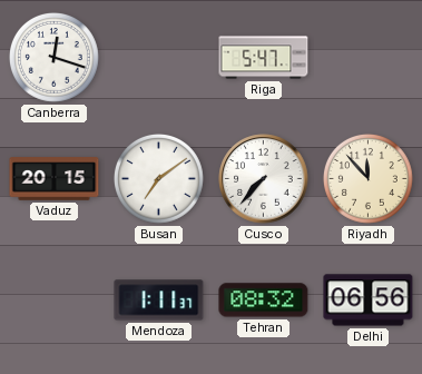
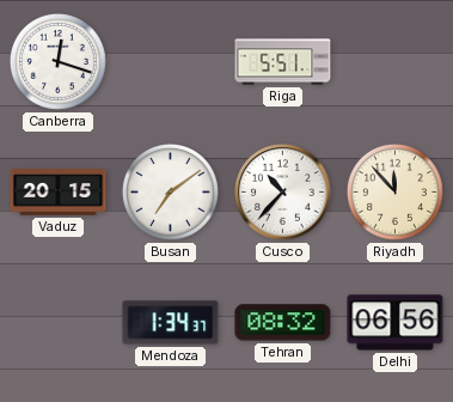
Riga: 5:47 -> 5:51
Cusco: 7:37 -> 10:37
Mendoza: 1:11 -> 1:34
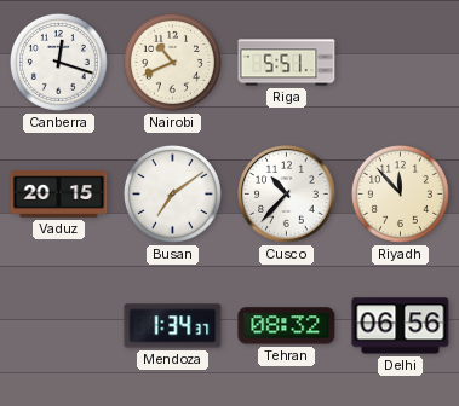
Nairobi: none -> 10:41
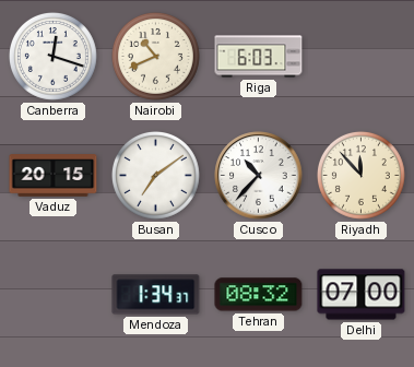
Riga: 5:51 -> 6:03
Delhi: 06:56 -> 07:00
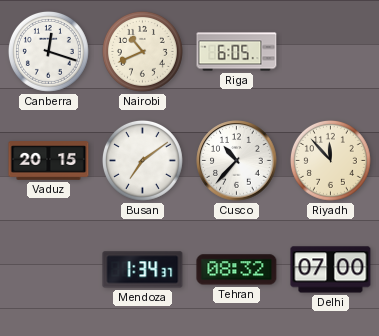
Riga: 6:03 -> 6:05
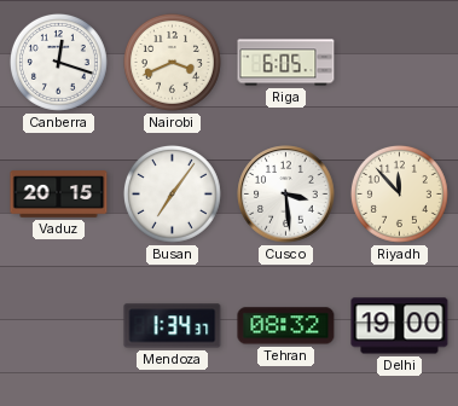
Nairobi: 10:41 -> 3:41
Busan: 7:09 -> 7:06
Cusco: 10:37 -> 3:29
Delhi: 07:00 -> 19:00
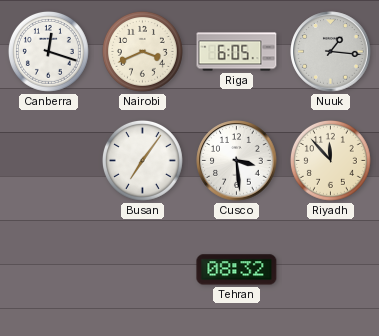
Nuuk: none -> 1:16
Vaduz: 20:15 -> none
Mendoza: 1:34 -> none
Delhi: 19:00 -> none
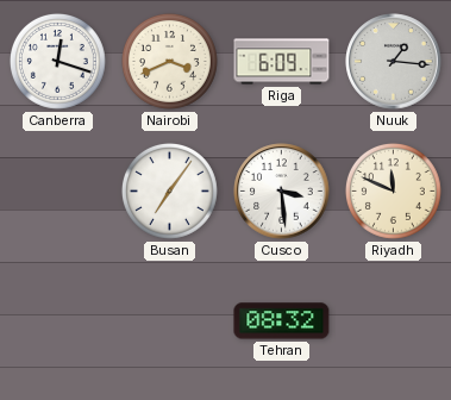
Riga: 6:05 -> 6:09
Riyadh: 11:53 -> 11:49
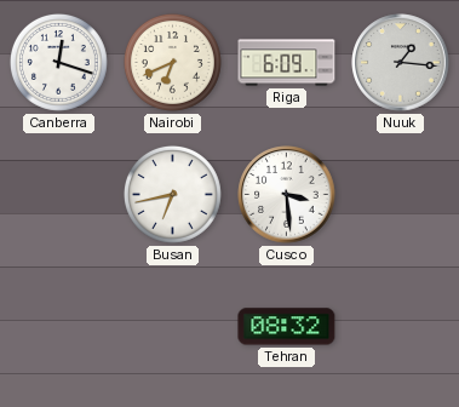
Nairobi: 3:41 -> 6:41
Busan: 7:06 -> 6:43
Riyadh: 11:49 -> none
